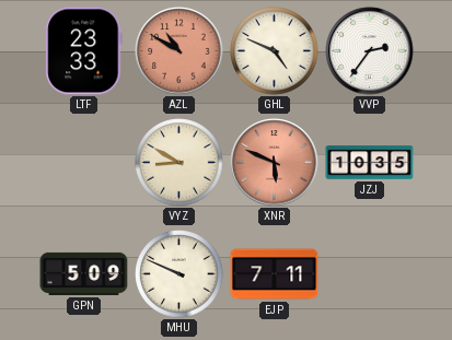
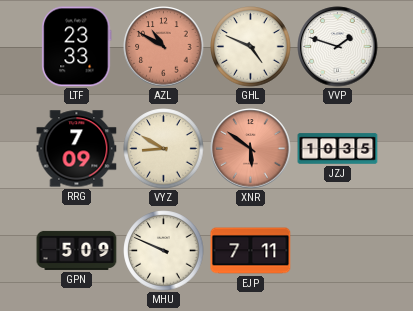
VVP: 2:36 -> 1:48
RRG: none -> 7:09
XNR: 5:49 -> 5:51
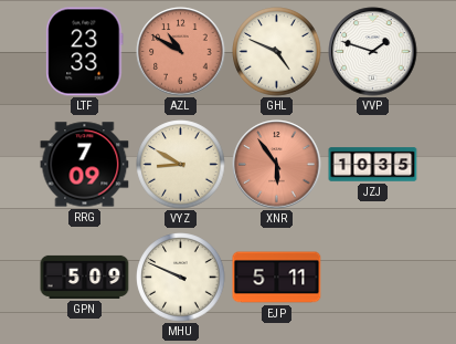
XNR: 5:51 -> 5:54
EJP: 7:11 -> 5:11
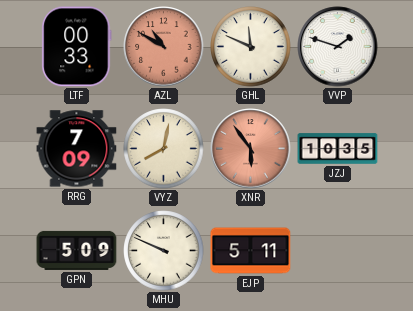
LTF: 23:33 -> 00:33
GHL: 4:49 -> 11:49
VYZ: 8:50 -> 8:02
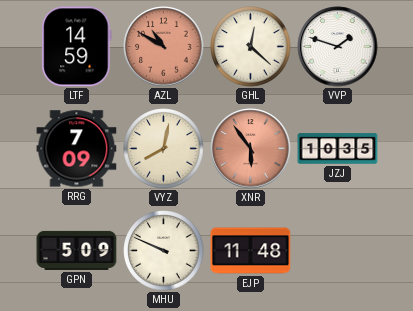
LTF: 00:33 -> 14:59
GHL: 11:49 -> 12:22
EJP: 5:11 -> 11:48
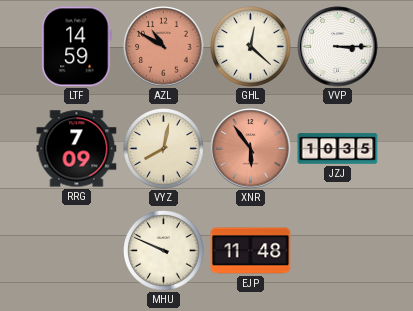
VVP: 1:48 -> 3:15
GPN: 5:09 -> none
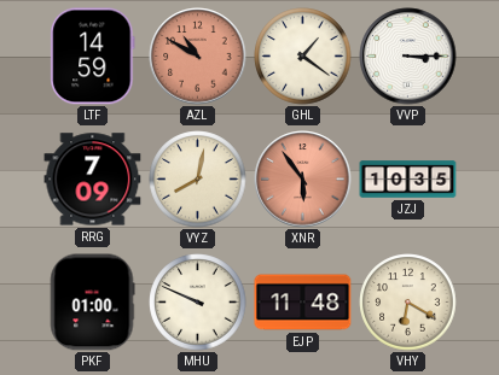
GHL: 12:22 -> 1:21
PKF: none -> 01:00
VHY: none -> 6:20
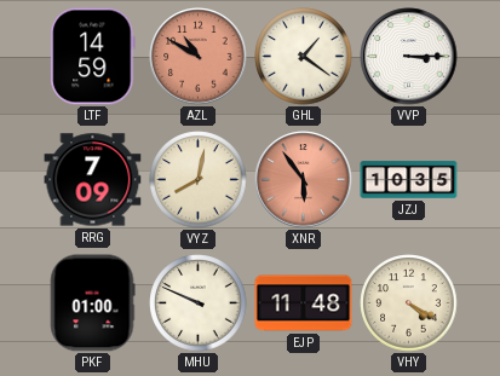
VHY: 6:20 -> 4:20
